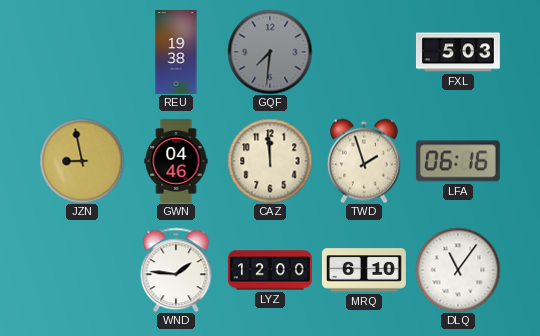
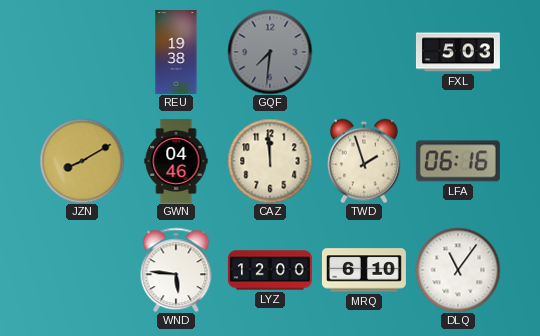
JZN: 8:58 -> 8:10
WND: 1:46 -> 5:46
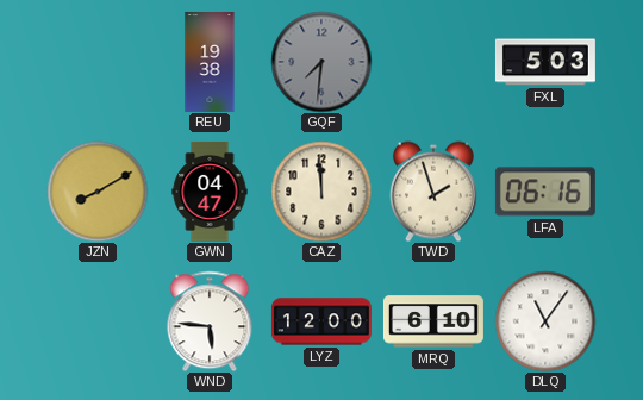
GWN: 04:46 -> 04:47
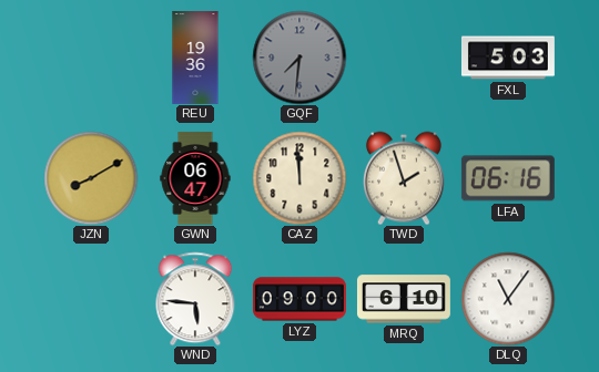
REU: 19:38 -> 19:36
GWN: 04:47 -> 06:47
LYZ: 12:00 -> 09:00
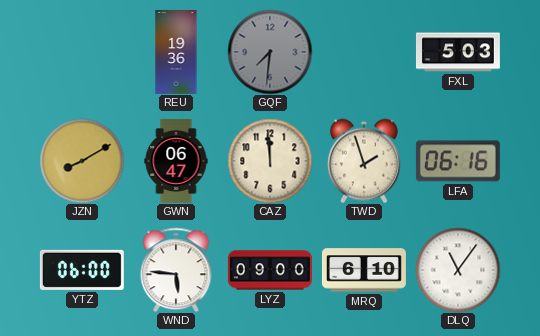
YTZ: none -> 06:00
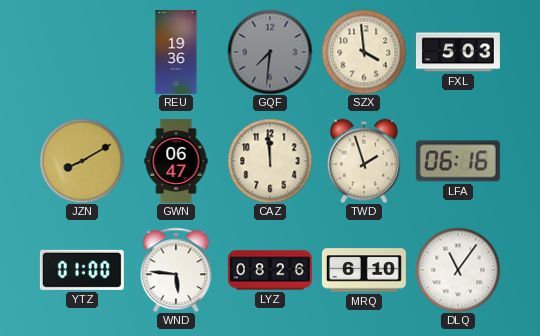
SZX: none -> 3:59
YTZ: 06:00 -> 01:00
LYZ: 09:00 -> 08:26
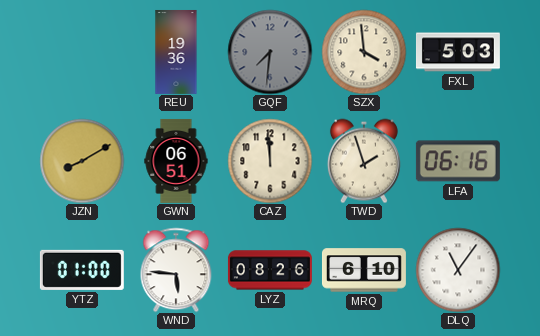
GWN: 06:47 -> 06:51
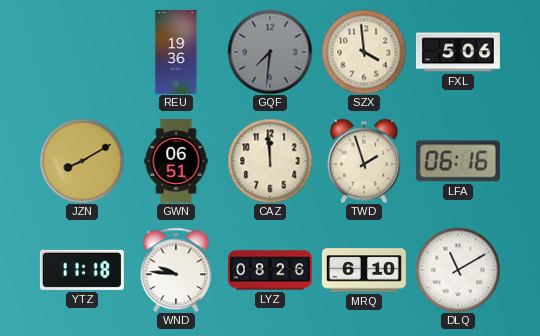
FXL: 5:03 -> 5:06
YTZ: 01:00 -> 11:18
WND: 5:46 -> 9:46
DLQ: 11:06 -> 11:10
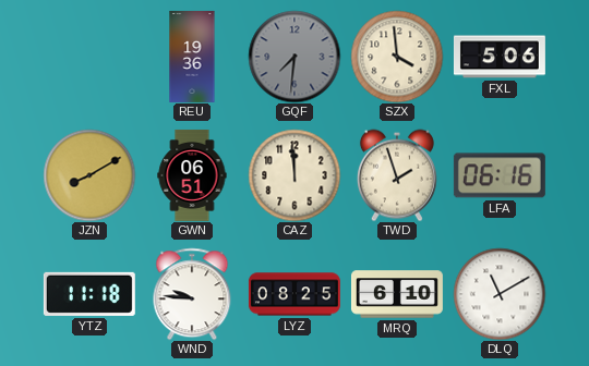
LYZ: 08:26 -> 08:25
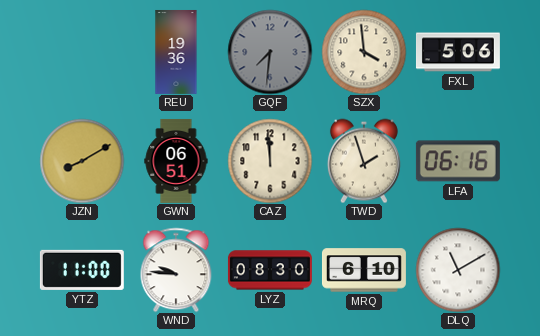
YTZ: 11:18 -> 11:00
LYZ: 08:25 -> 08:30
